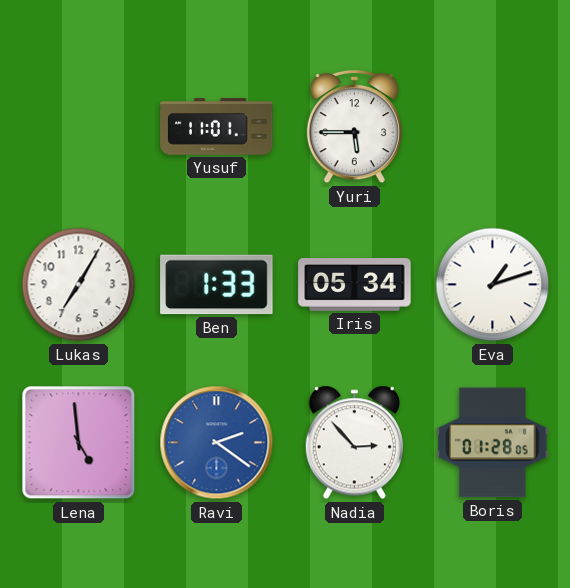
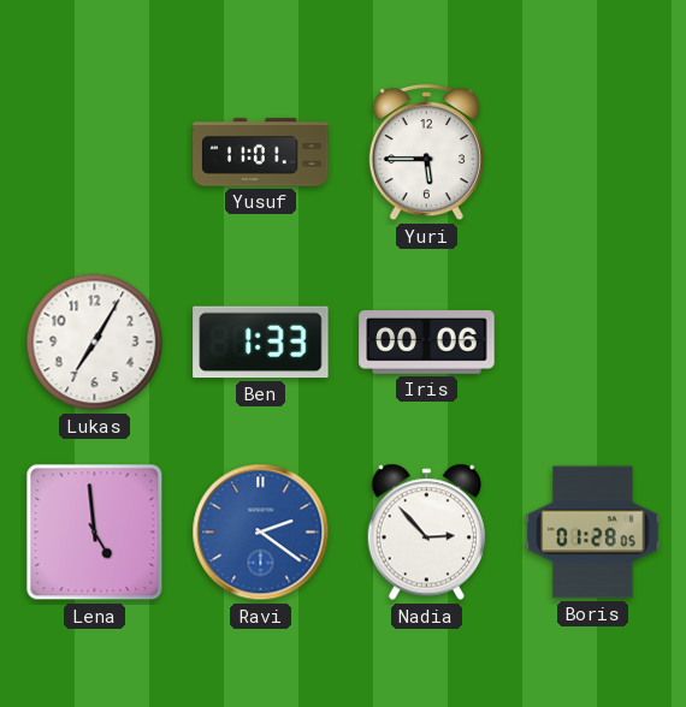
Iris: 05:34 -> 00:06
Eva: 1:12 -> none
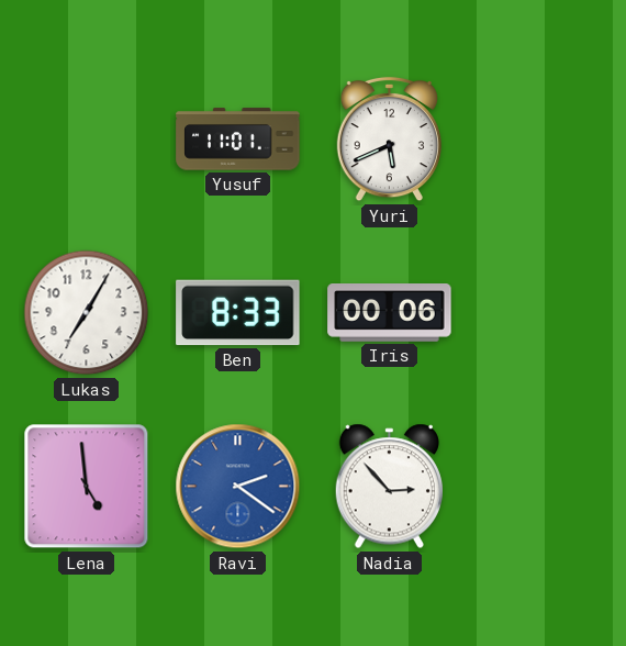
Yuri: 5:45 -> 5:41
Ben: 1:33 -> 8:33
Boris: 01:28 -> none
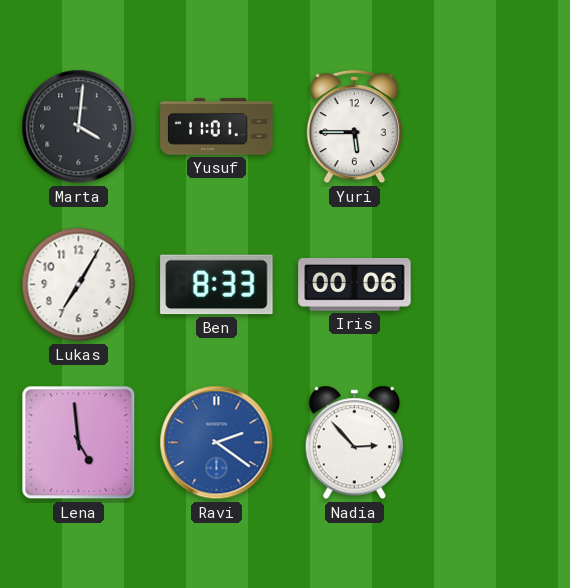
Marta: none -> 4:01
Yuri: 5:41 -> 5:45
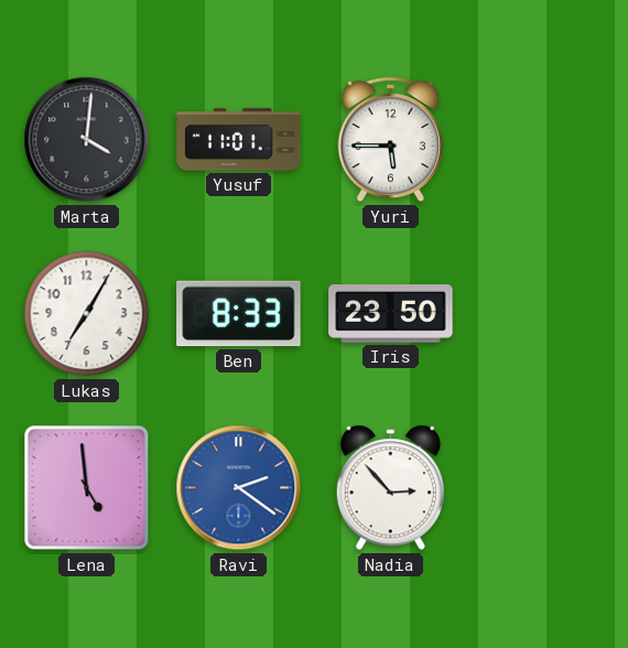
Iris: 00:06 -> 23:50
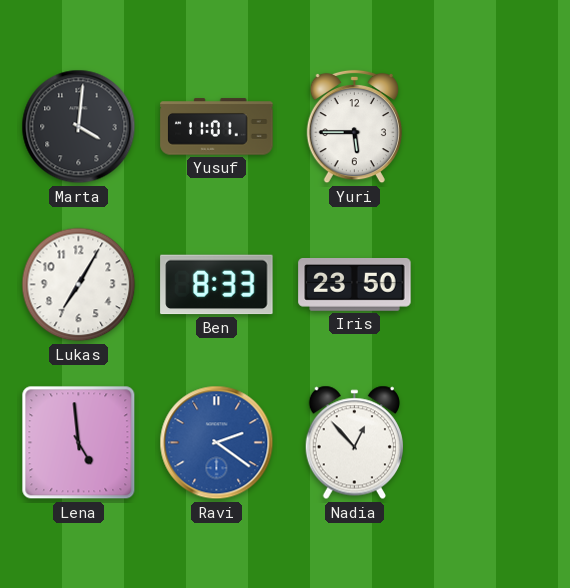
Nadia: 2:53 -> 12:53
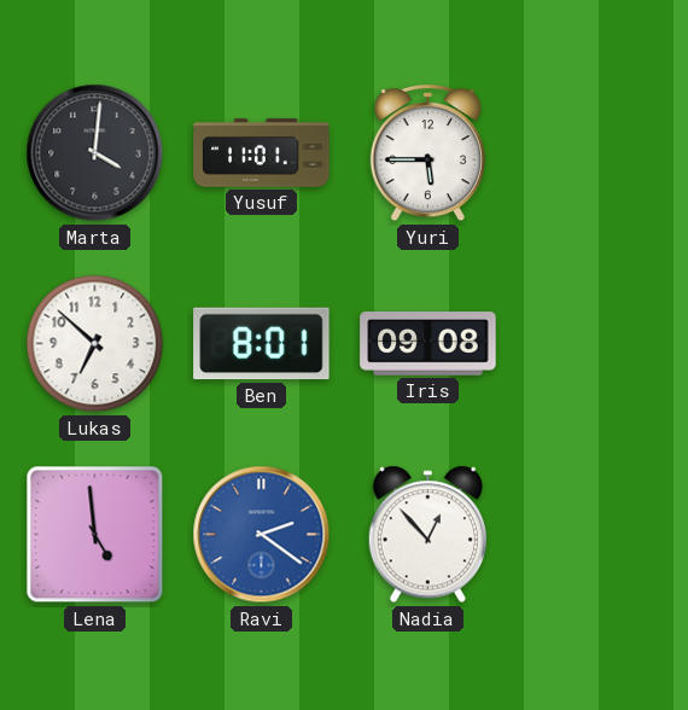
Lukas: 7:05 -> 6:52
Ben: 8:33 -> 8:01
Iris: 23:50 -> 09:08
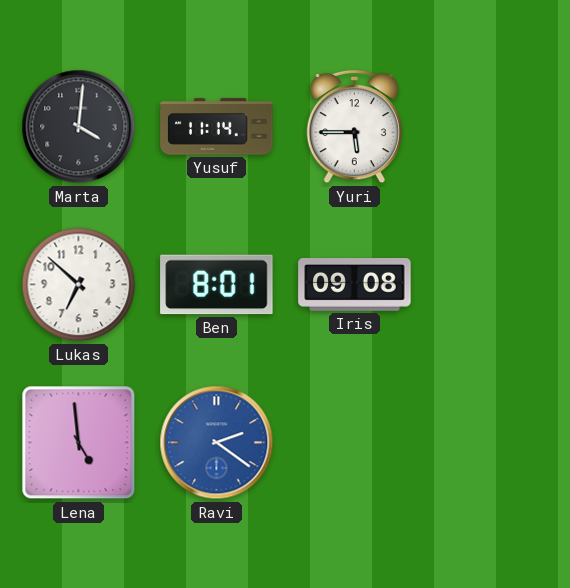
Yusuf: 11:01 -> 11:14
Nadia: 12:53 -> none
